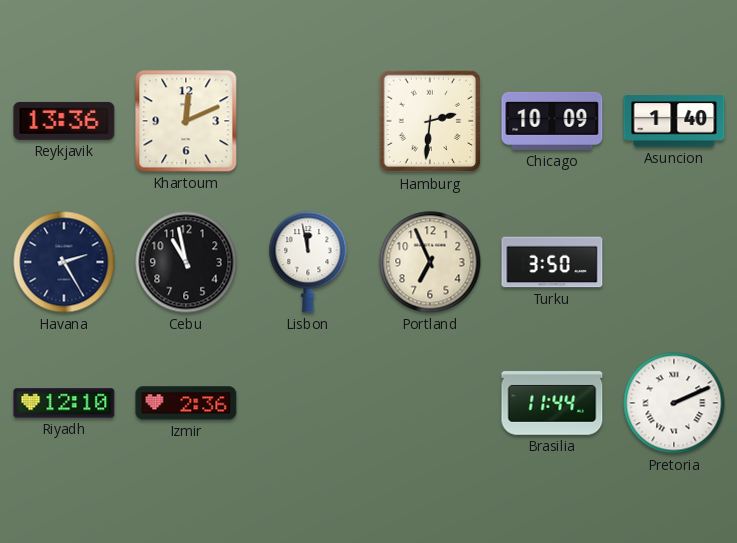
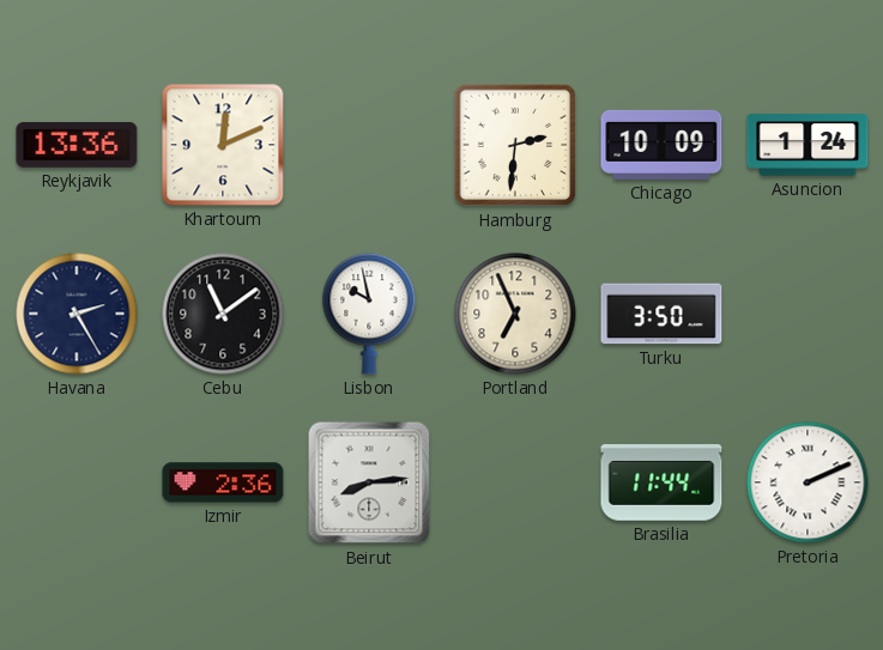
Asuncion: 1:40 -> 1:24
Cebu: 10:58 -> 11:09
Lisbon: 11:58 -> 9:58
Riyadh: 12:10 -> none
Beirut: none -> 8:14
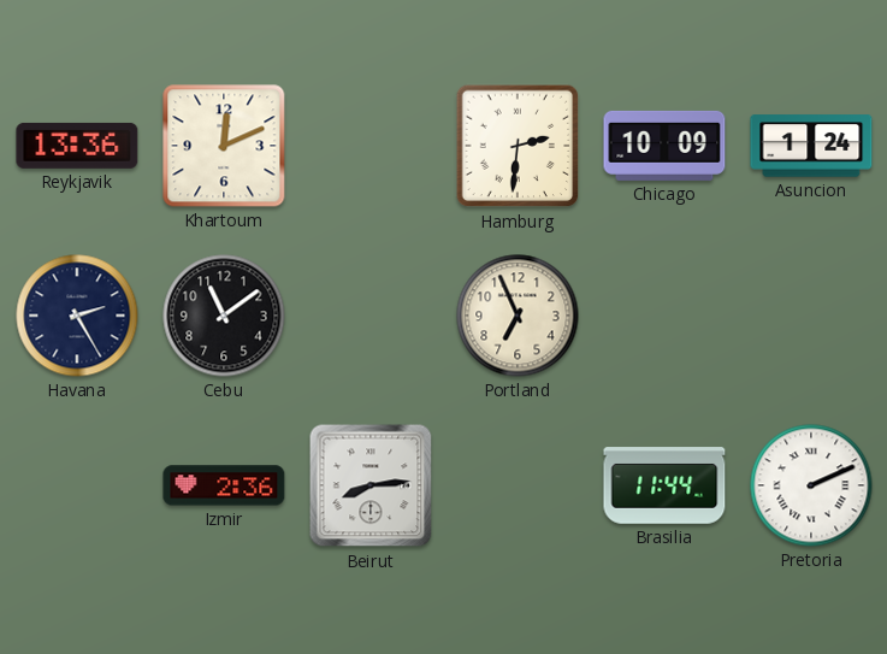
Lisbon: 9:58 -> none
Turku: 3:50 -> none
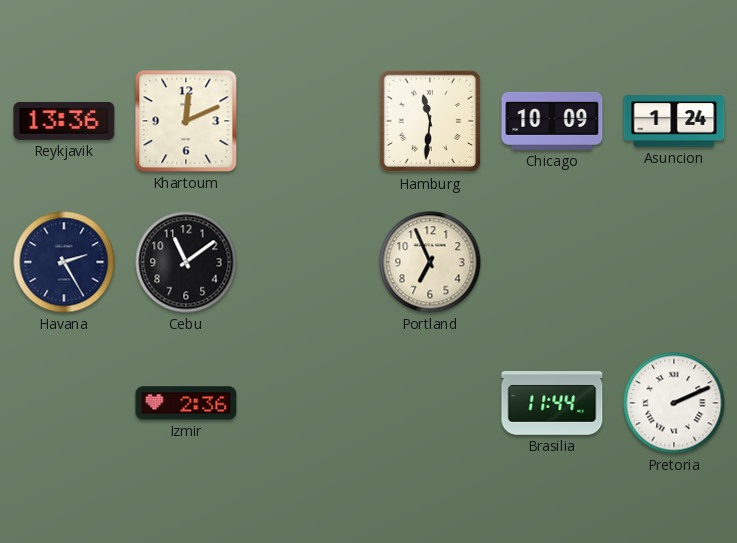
Hamburg: 2:31 -> 11:31
Beirut: 8:14 -> none
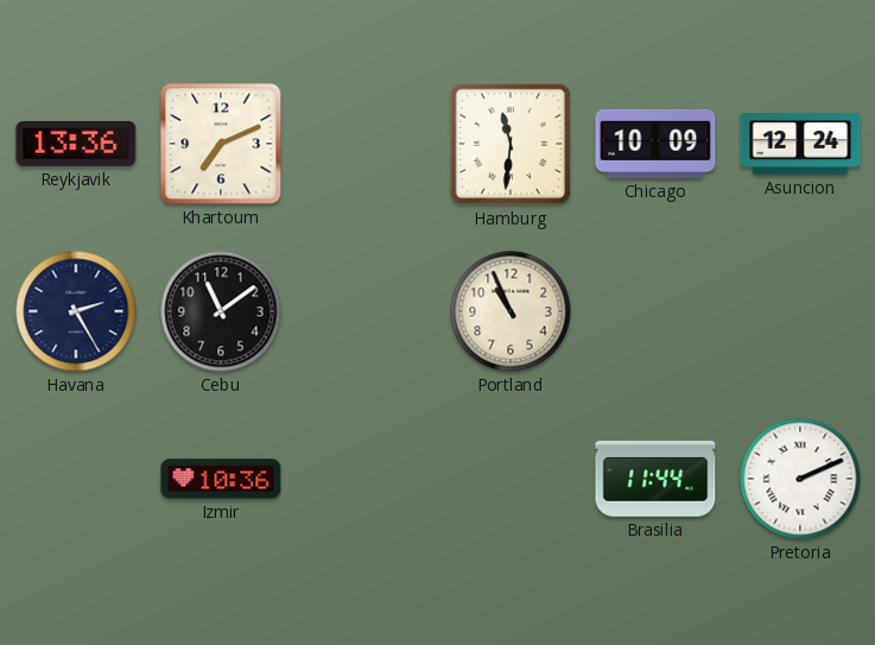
Khartoum: 12:11 -> 7:11
Asuncion: 1:24 -> 12:24
Portland: 6:56 -> 10:56
Izmir: 2:36 -> 10:36
